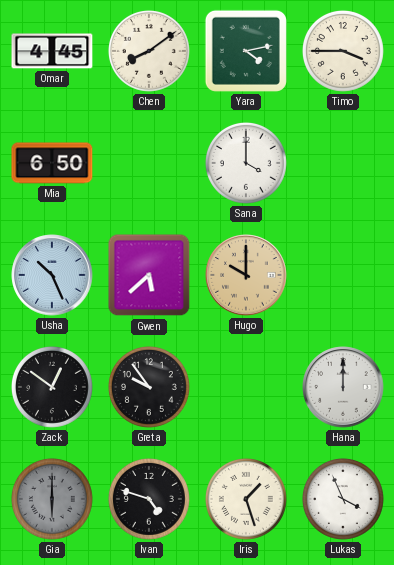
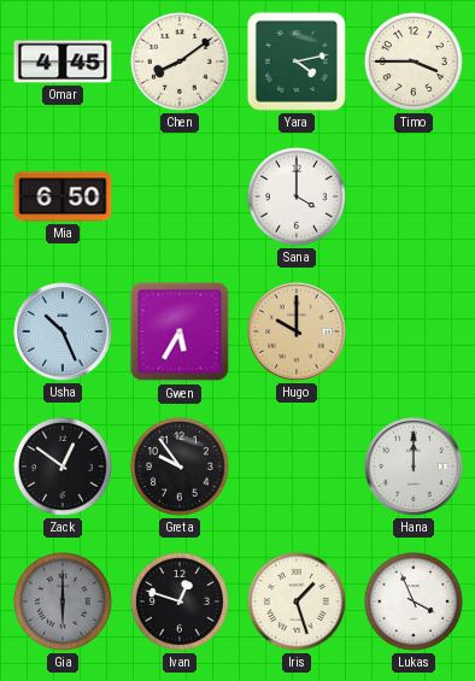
Gwen: 5:38 -> 5:35
Ivan: 4:48 -> 12:48
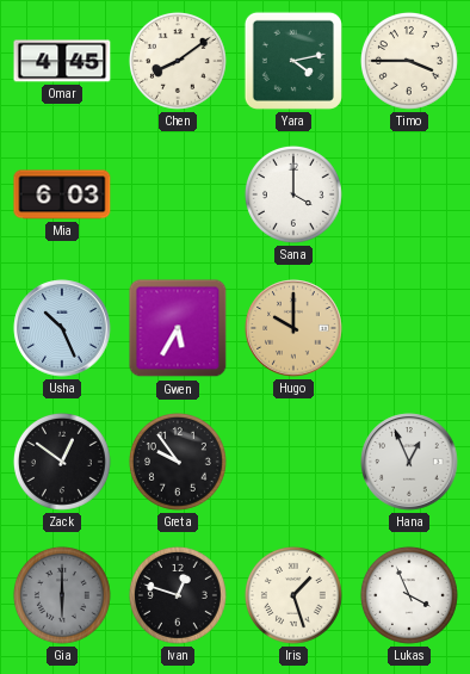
Mia: 6:50 -> 6:03
Hana: 12:00 -> 12:56
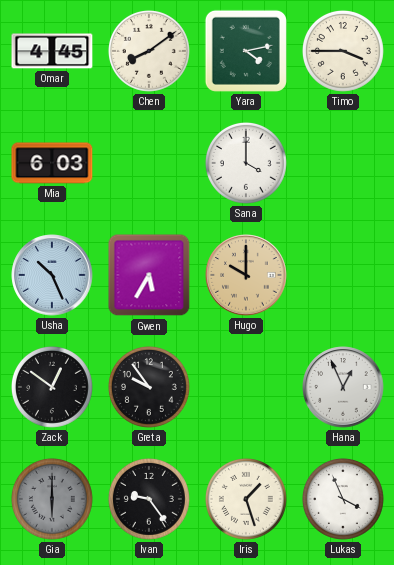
Ivan: 12:48 -> 9:24
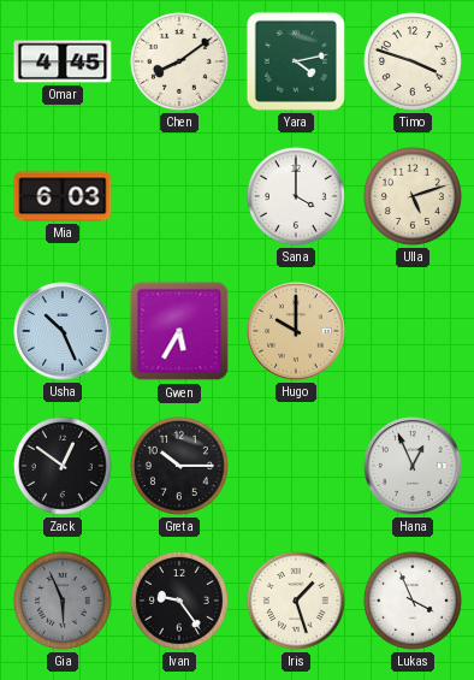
Timo: 3:45 -> 3:48
Ulla: none -> 5:12
Greta: 9:54 -> 10:15
Gia: 6:00 -> 5:56
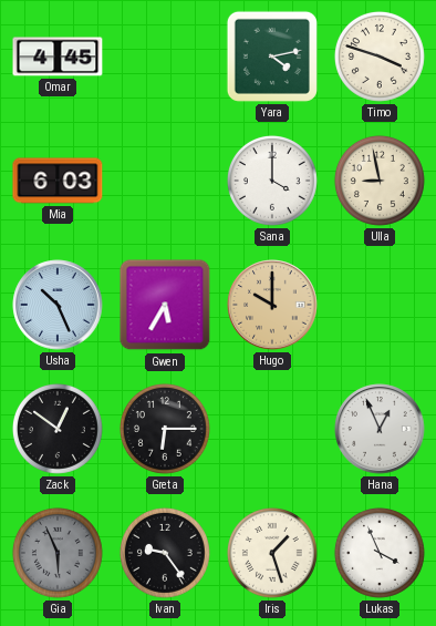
Chen: 8:09 -> none
Ulla: 5:12 -> 8:58
Greta: 10:15 -> 6:15
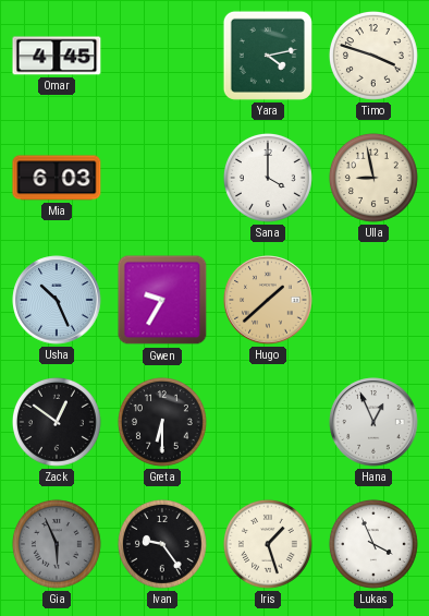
Gwen: 5:35 -> 9:35
Hugo: 10:00 -> 1:38
Greta: 6:15 -> 6:30
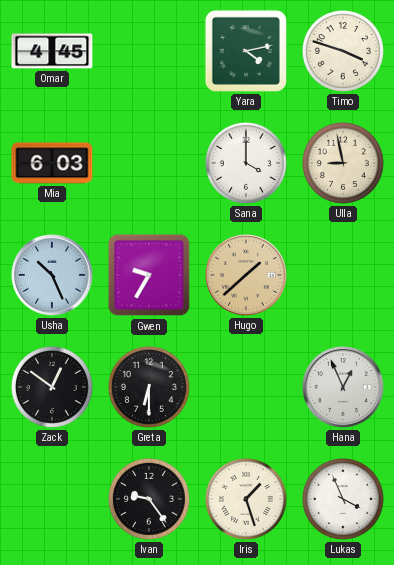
Gia: 5:56 -> none
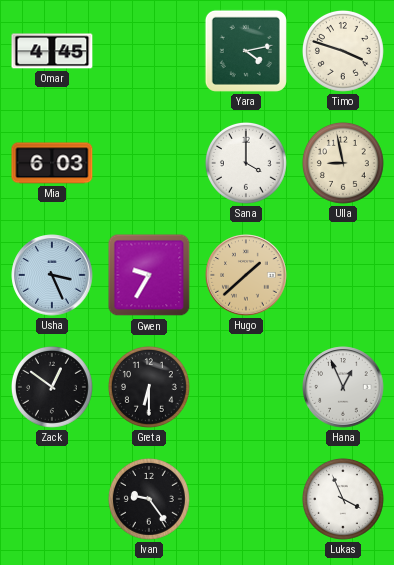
Usha: 10:26 -> 3:26
Iris: 1:27 -> none
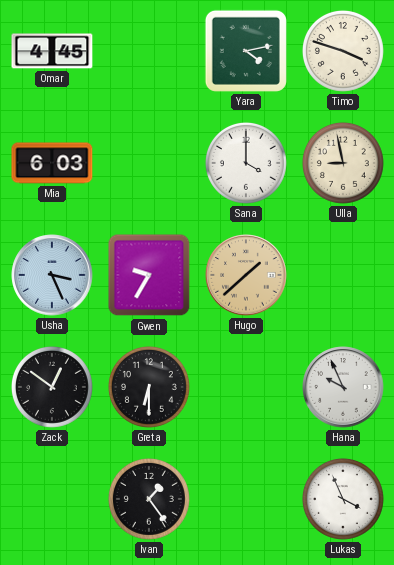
Hana: 12:56 -> 9:56
Ivan: 9:24 -> 1:24
